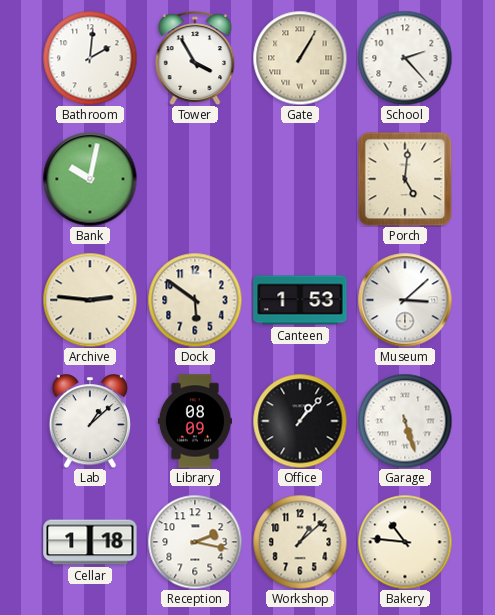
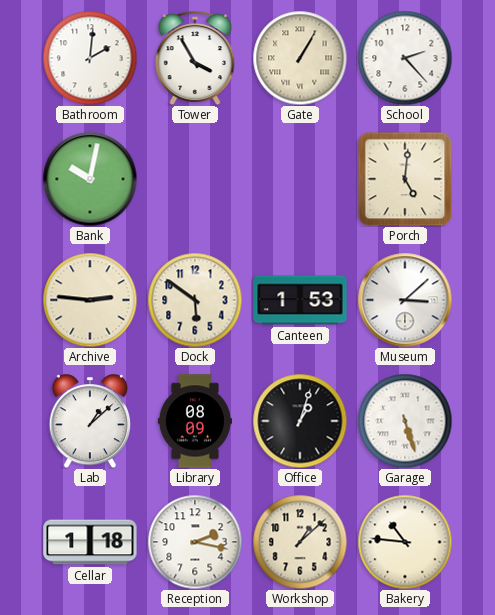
Office: 1:07 -> 1:03
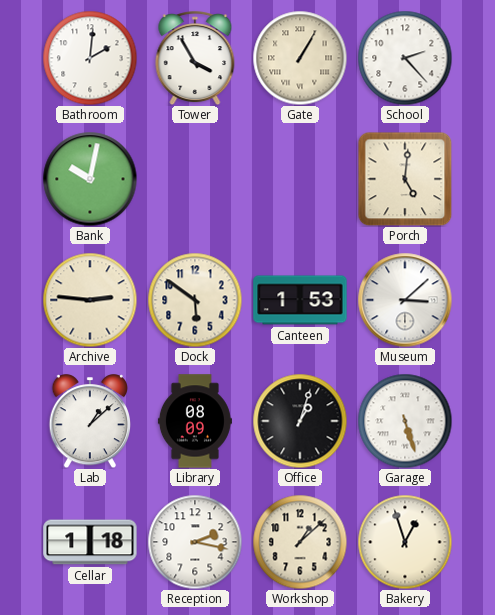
Bakery: 10:46 -> 12:57
